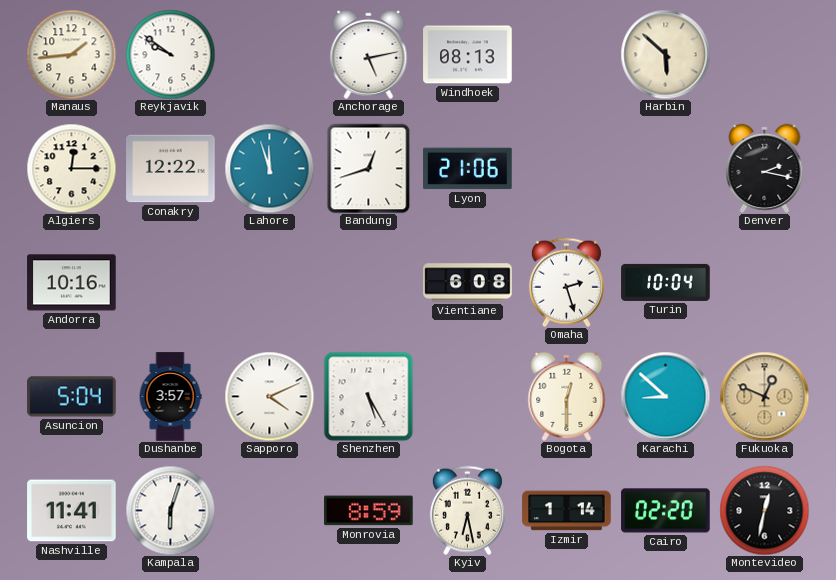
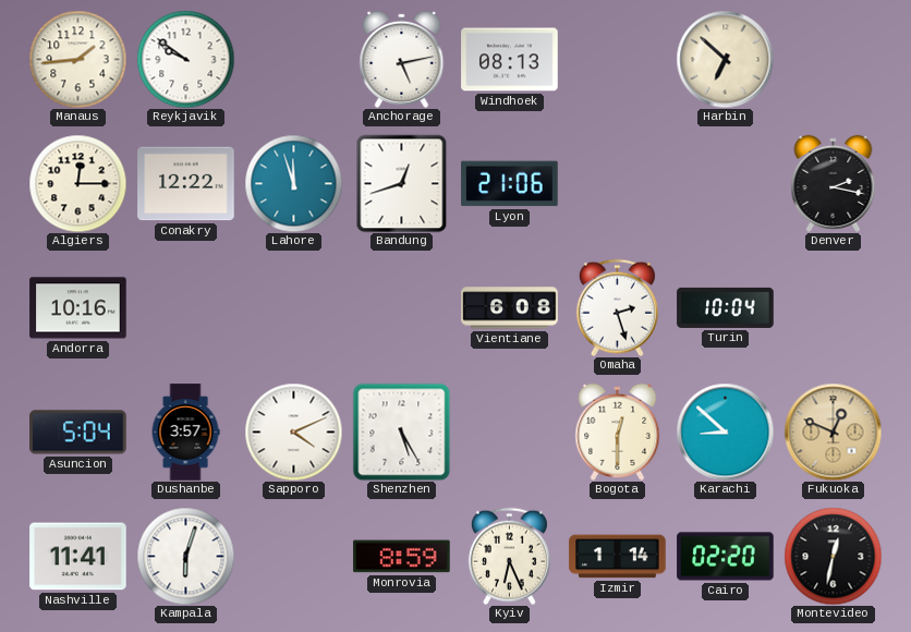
Harbin: 5:52 -> 6:52
Kyiv: 6:28 -> 6:26
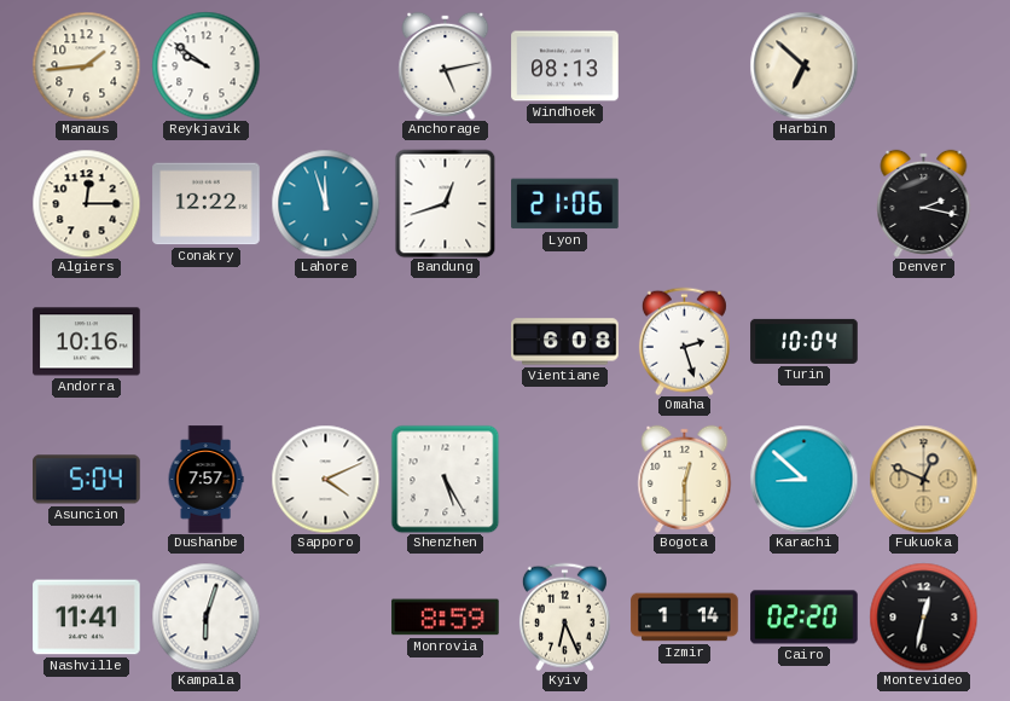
Dushanbe: 3:57 -> 7:57
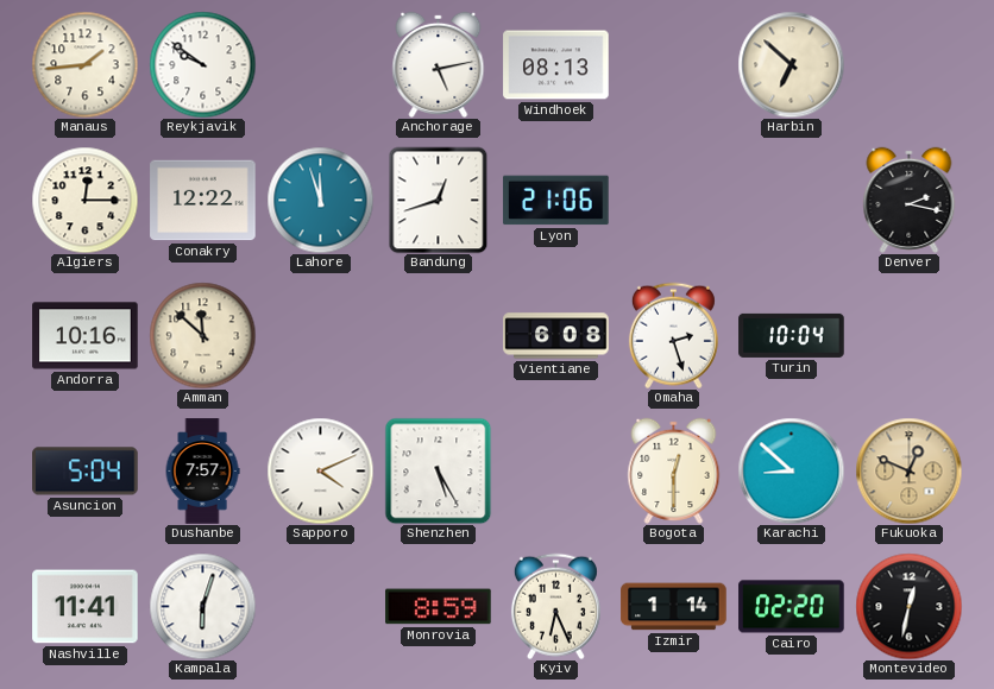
Amman: none -> 11:52
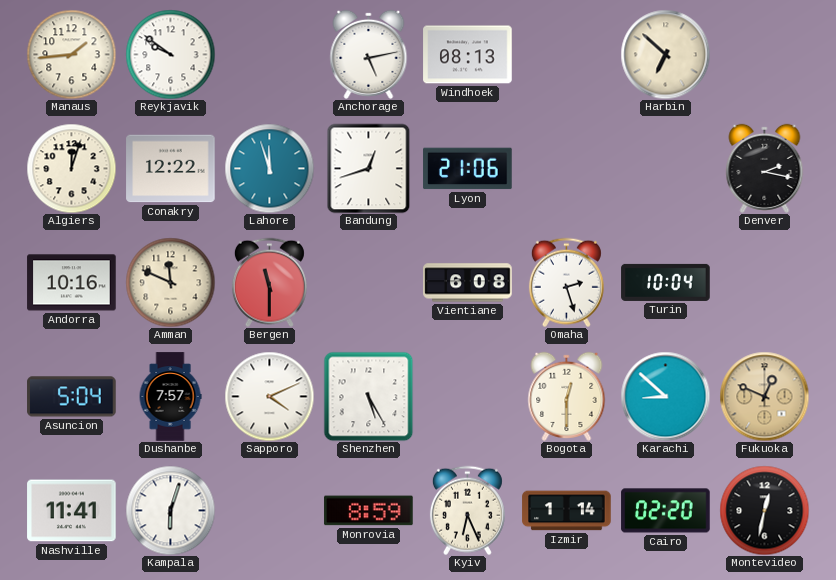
Algiers: 12:15 -> 12:03
Amman: 11:52 -> 11:49
Bergen: none -> 11:30
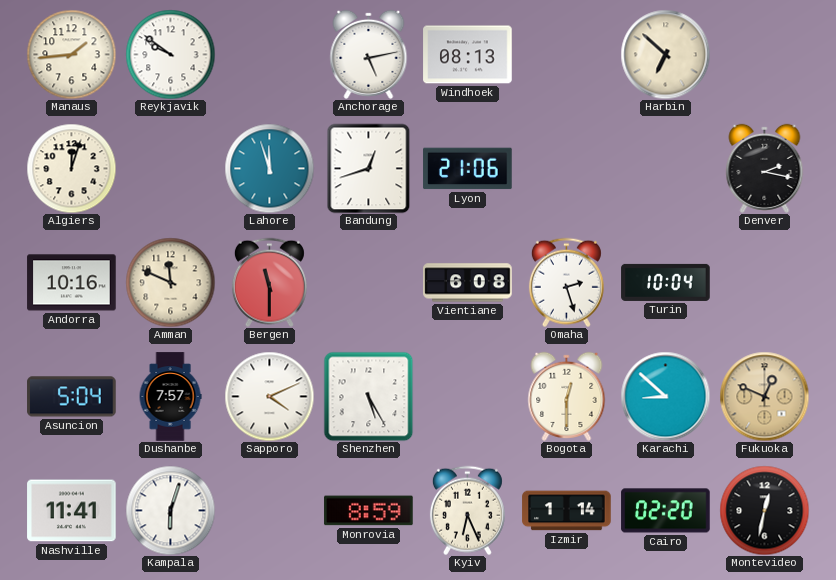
Conakry: 12:22 -> none
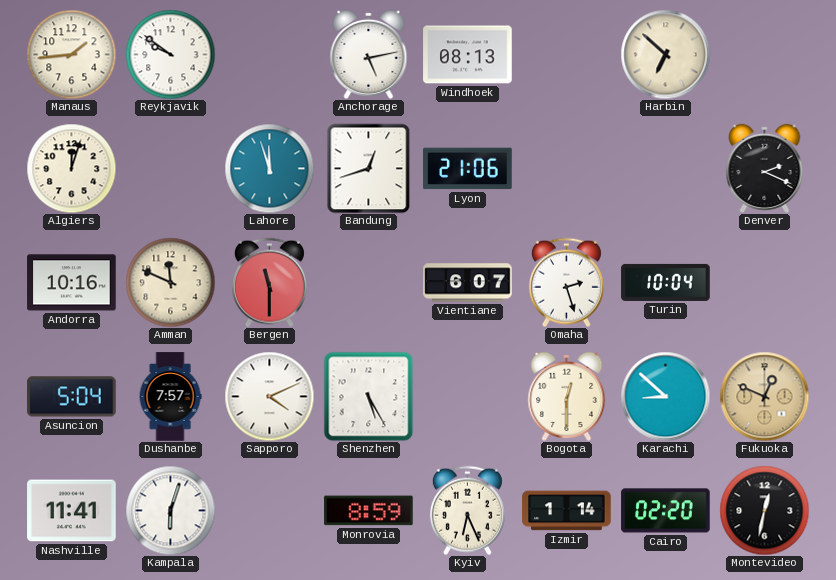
Denver: 2:17 -> 2:19
Vientiane: 6:08 -> 6:07
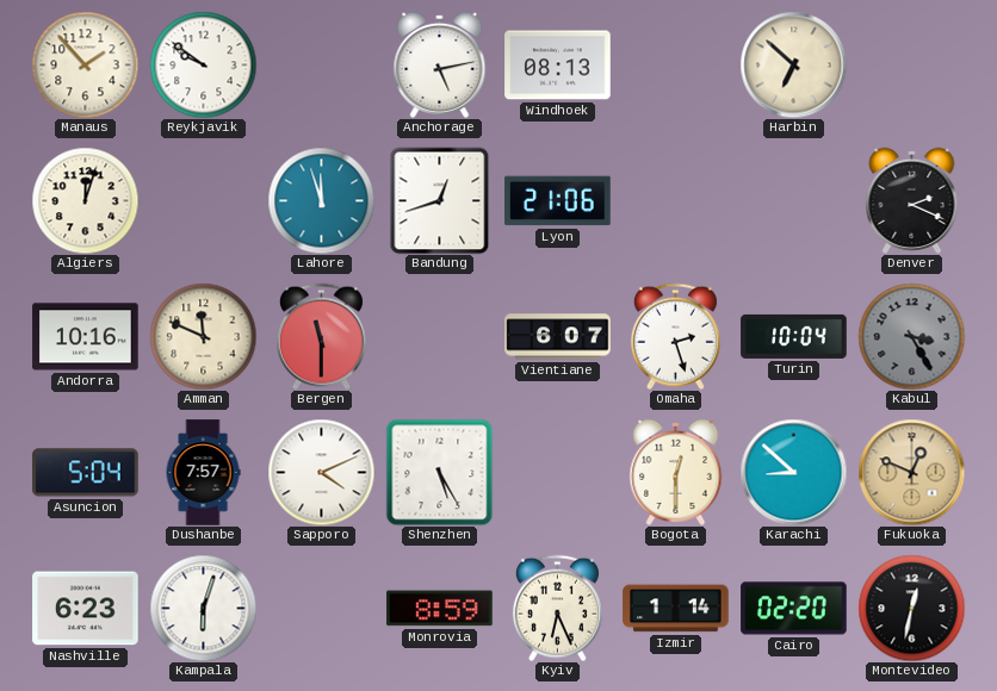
Manaus: 1:44 -> 1:53
Kabul: none -> 3:25
Nashville: 11:41 -> 6:23
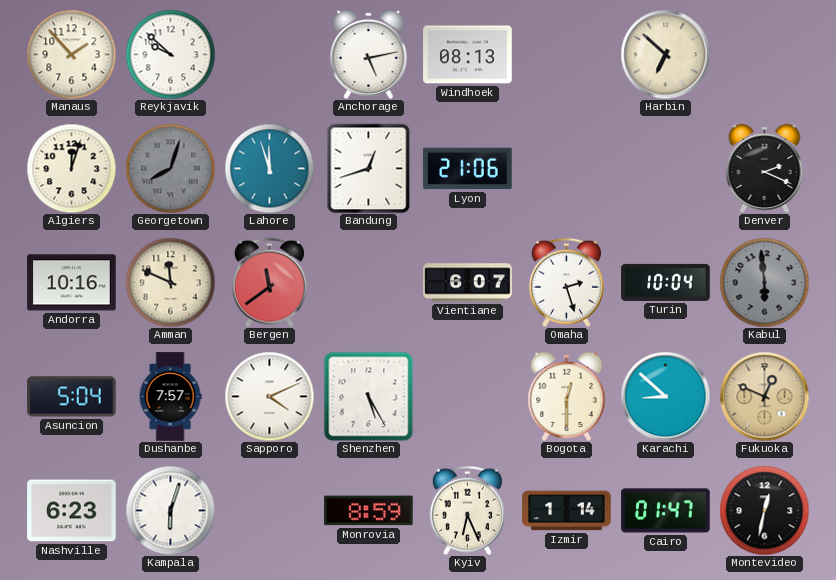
Reykjavik: 9:51 -> 9:52
Georgetown: none -> 8:03
Bergen: 11:30 -> 11:39
Kabul: 3:25 -> 5:59
Cairo: 02:20 -> 01:47
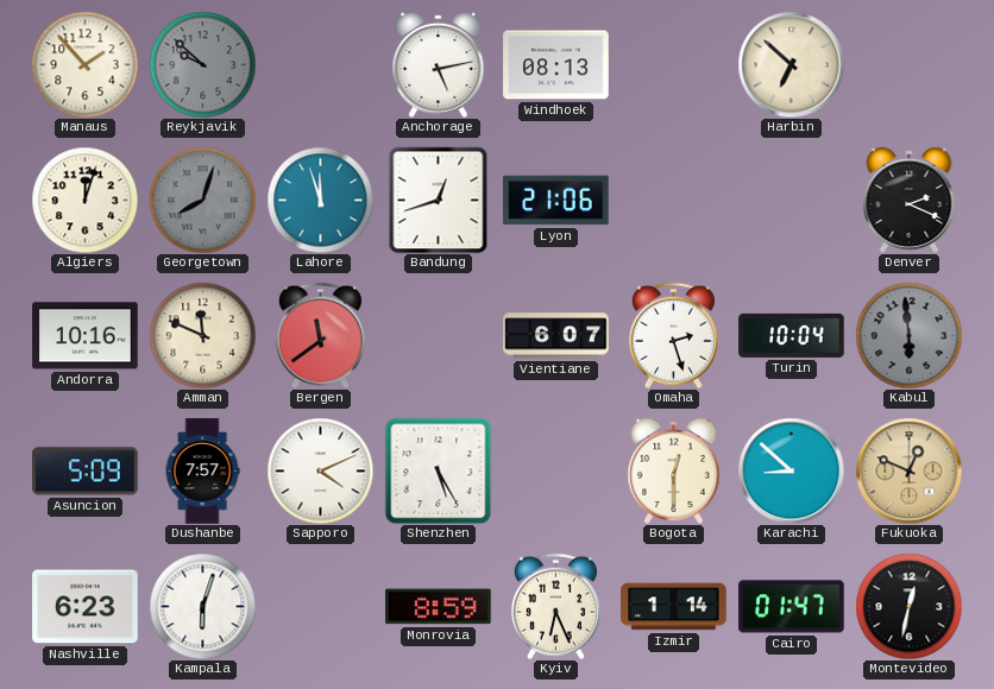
Reykjavik dial: white -> grey
Asuncion: 5:04 -> 5:09
